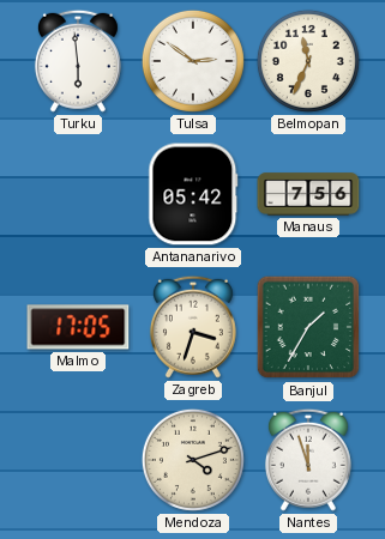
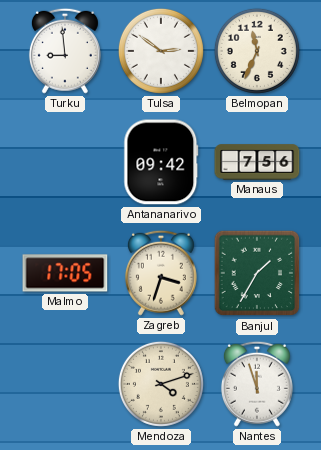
Turku: 5:59 -> 8:59
Antananarivo: 05:42 -> 09:42
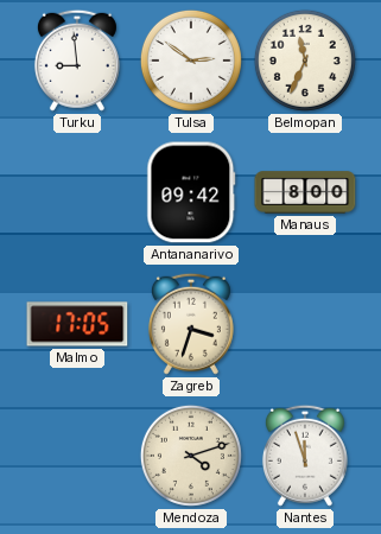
Manaus: 7:56 -> 8:00
Banjul: 1:35 -> none
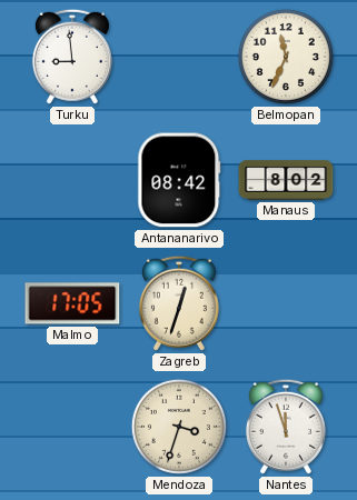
Tulsa: 2:51 -> none
Antananarivo: 09:42 -> 08:42
Manaus: 8:00 -> 8:02
Zagreb: 3:33 -> 12:33
Mendoza: 4:12 -> 3:33
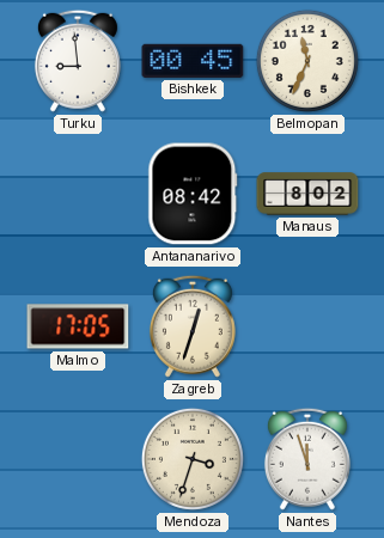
Bishkek: none -> 00:45
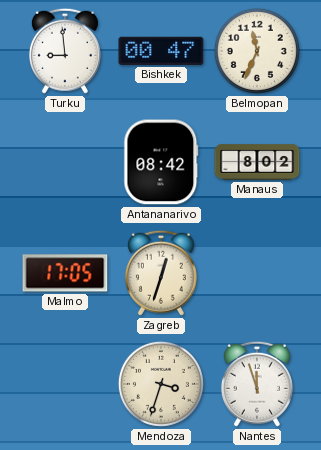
Bishkek: 00:45 -> 00:47
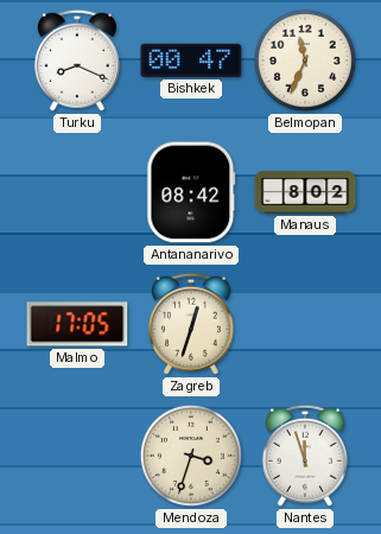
Turku: 8:59 -> 8:19
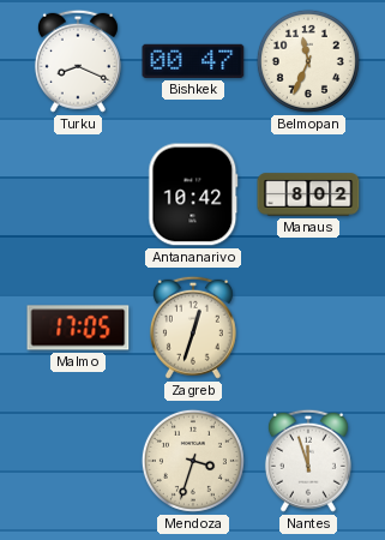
Antananarivo: 08:42 -> 10:42
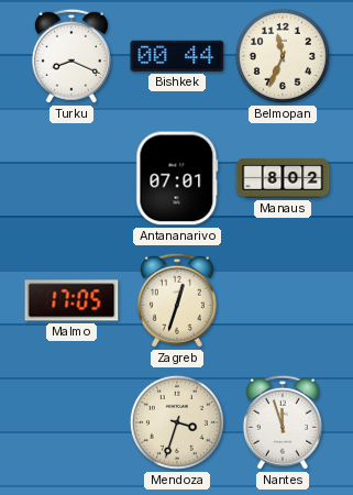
Bishkek: 00:47 -> 00:44
Antananarivo: 10:42 -> 07:01
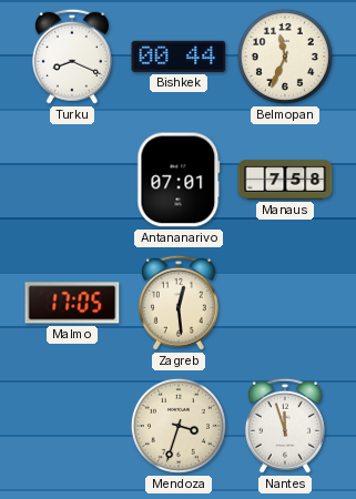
Manaus: 8:02 -> 7:58
Zagreb: 12:33 -> 12:29
